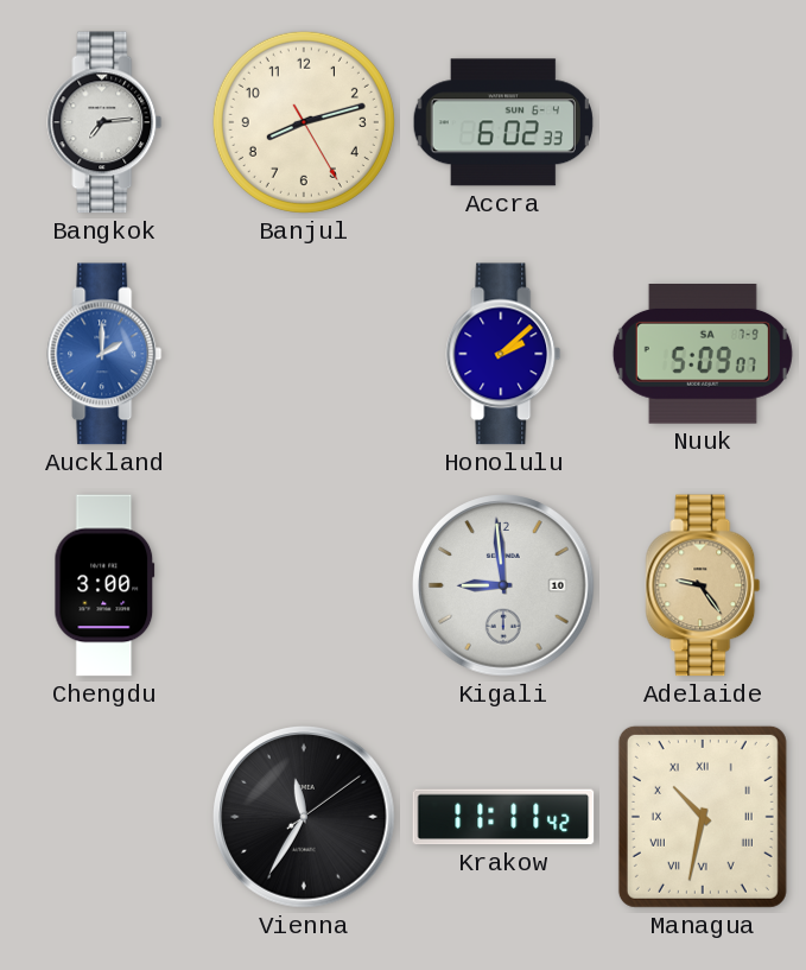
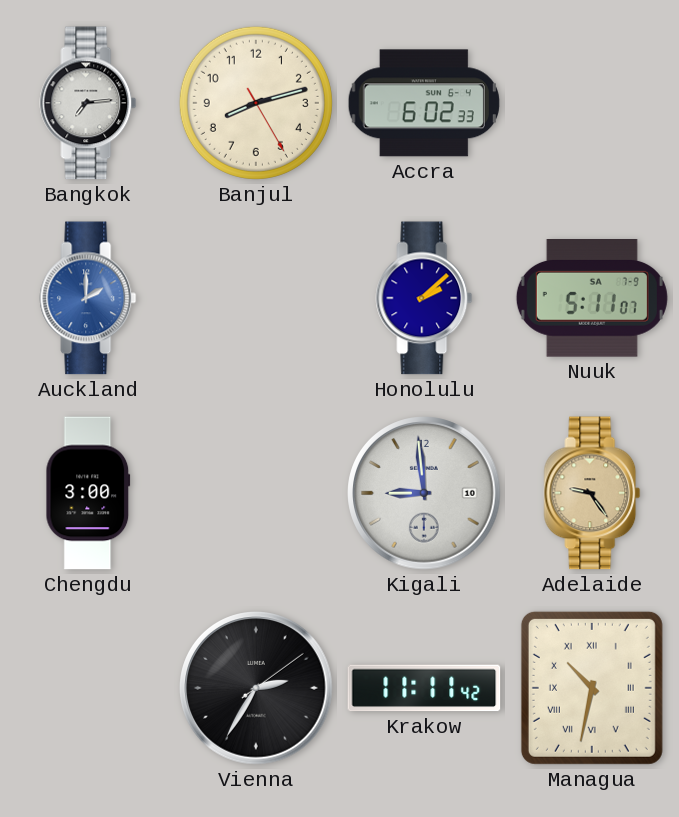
Nuuk: 5:09 -> 5:11
Vienna: 11:35 -> 2:35
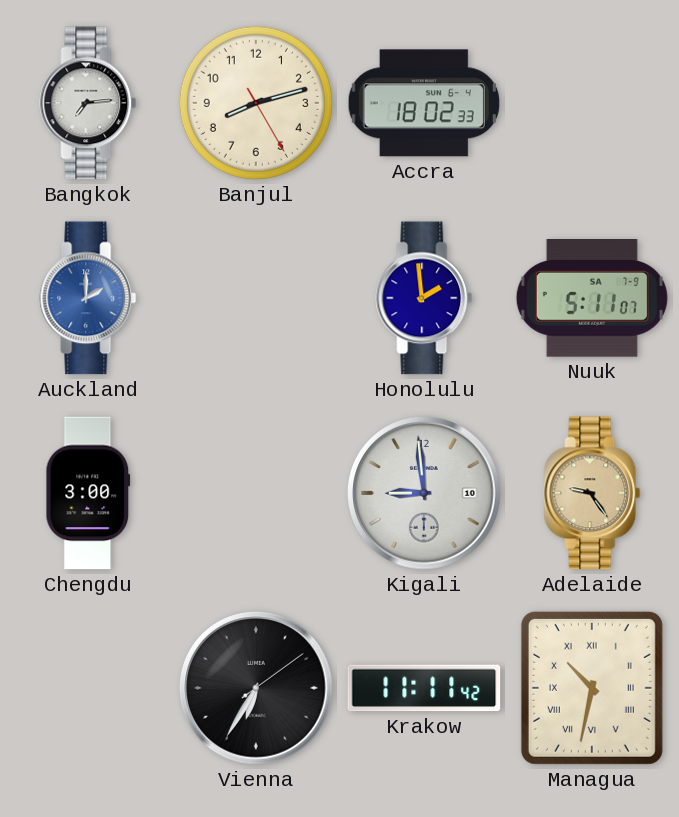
Accra: 6:02 -> 18:02
Honolulu: 2:08 -> 1:59
Vienna: 2:35 -> 6:35
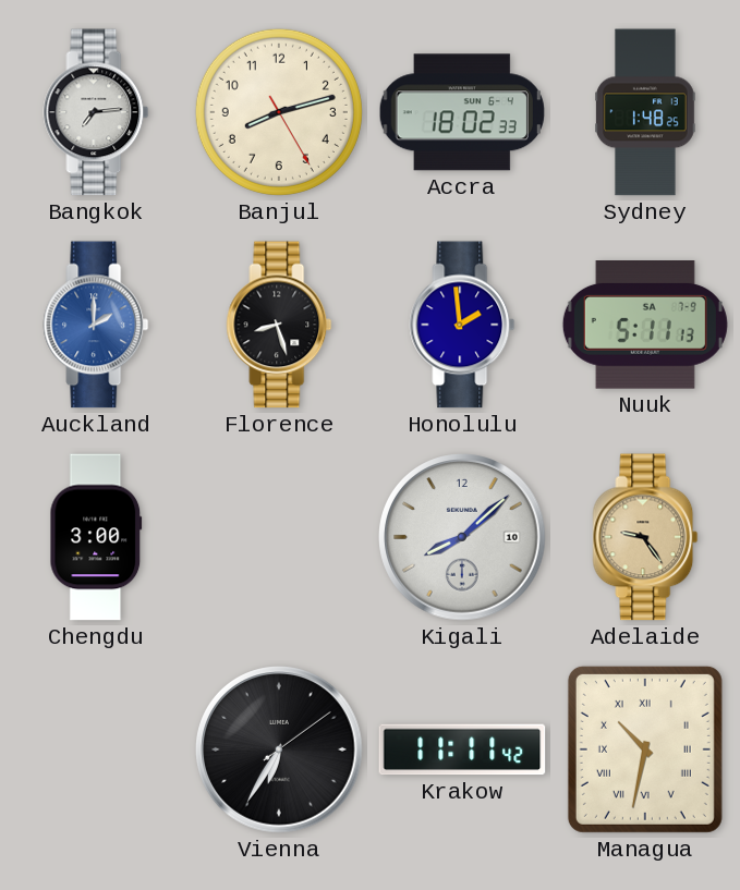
Sydney: none -> 1:48
Florence: none -> 8:27
Nuuk: 5:11:07 -> 5:11:13
Kigali: 8:59 -> 8:08
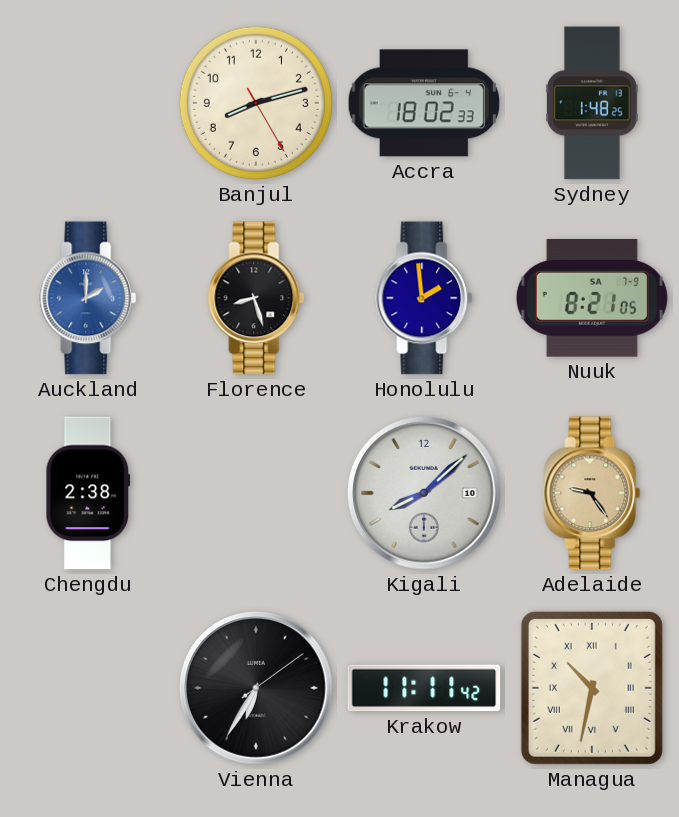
Bangkok: 7:14 -> none
Nuuk: 5:11 -> 8:21
Chengdu: 3:00 -> 2:38
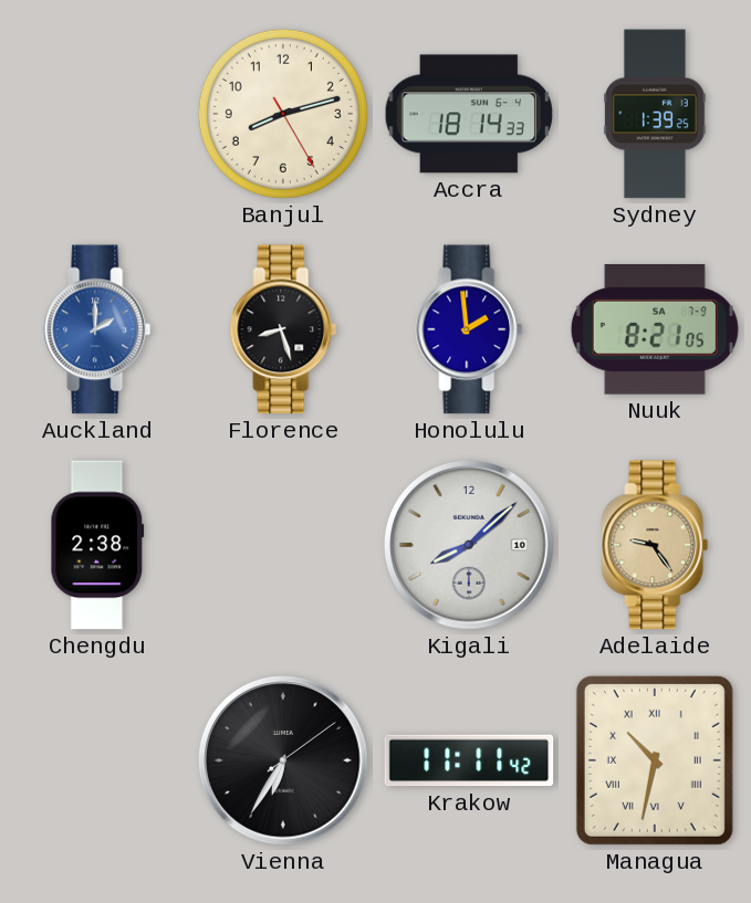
Accra: 18:02 -> 18:14
Sydney: 1:48 -> 1:39
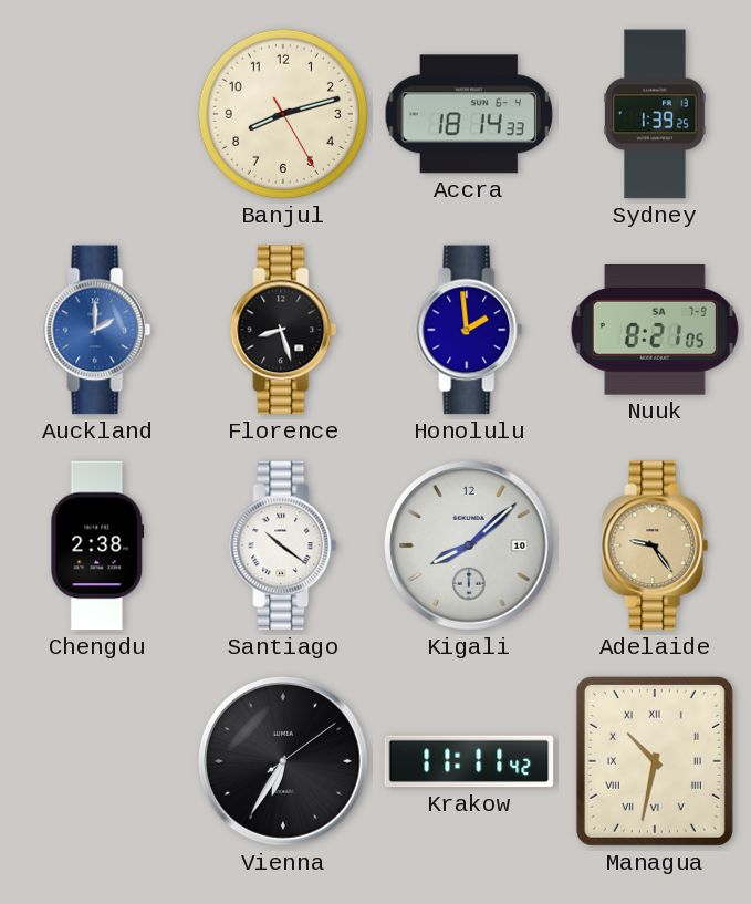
Santiago: none -> 10:21
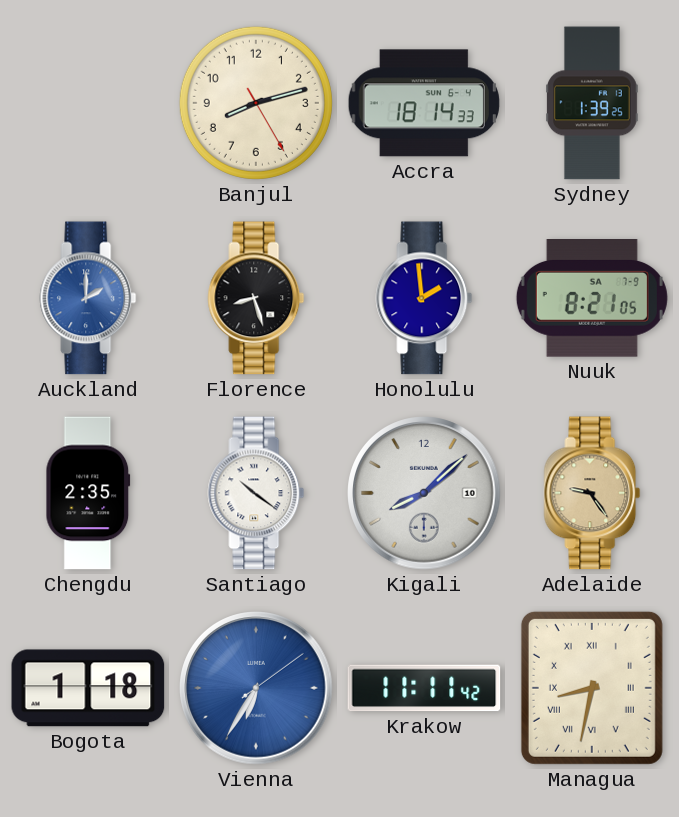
Chengdu: 2:38 -> 2:35
Bogota: none -> 1:18
Vienna dial: black -> blue
Managua: 10:32 -> 8:32
